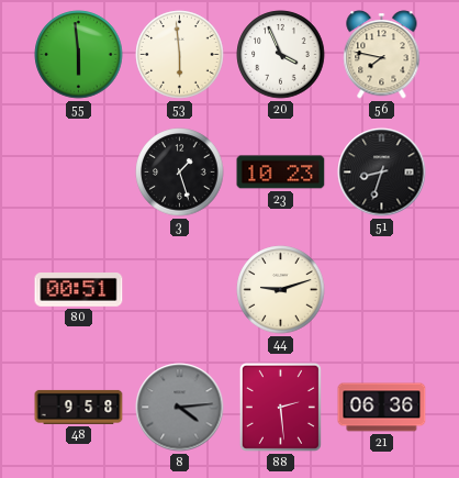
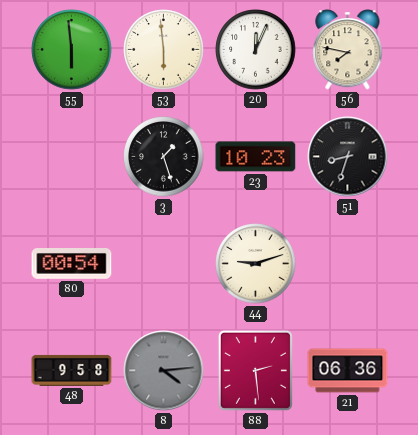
20: 3:56 -> 12:04
80: 00:51 -> 00:54
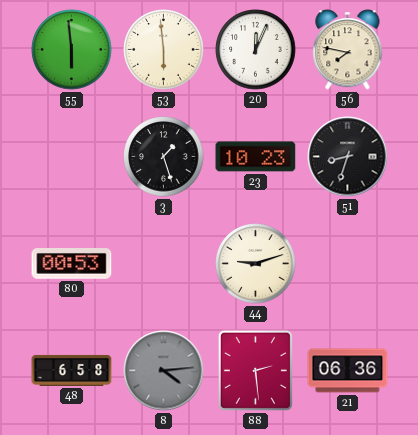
80: 00:54 -> 00:53
48: 9:58 -> 6:58
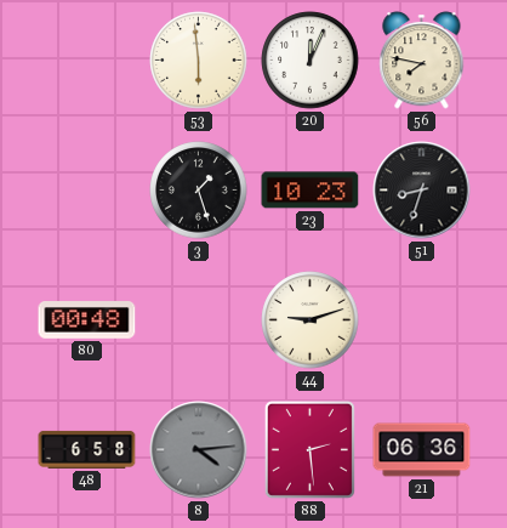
55: 5:59 -> none
80: 00:53 -> 00:48
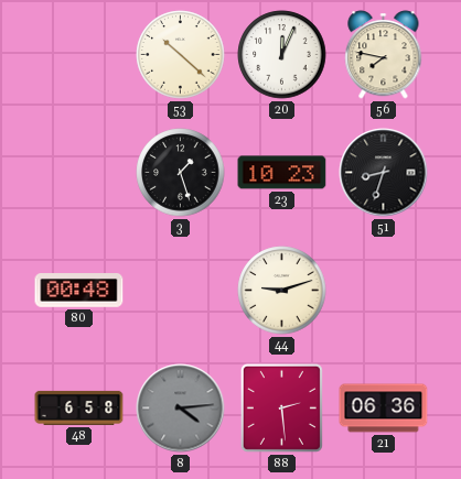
53: 5:59 -> 10:22
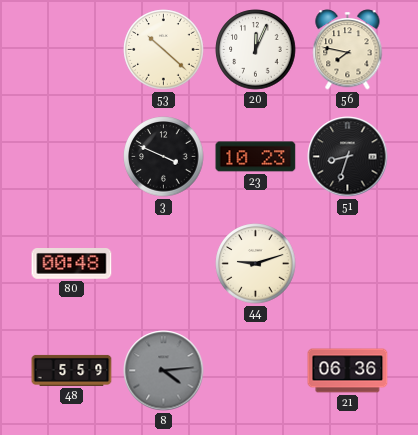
3: 1:27 -> 3:49
48: 6:58 -> 5:59
88: 2:29 -> none
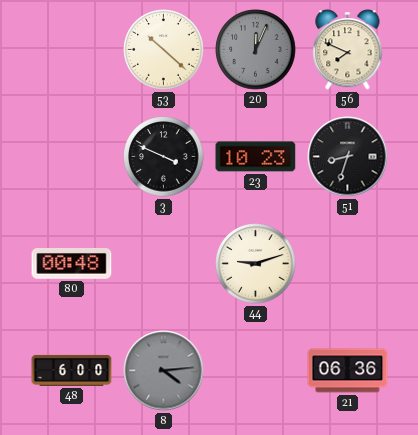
20 dial: white -> grey
56: 7:47 -> 7:49
48: 5:59 -> 6:00
